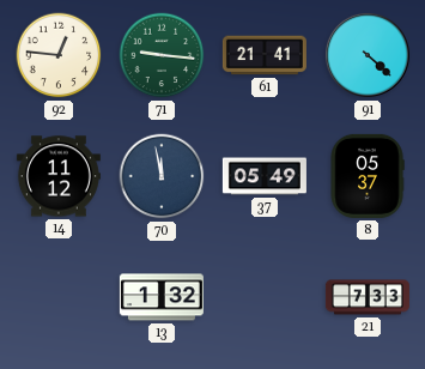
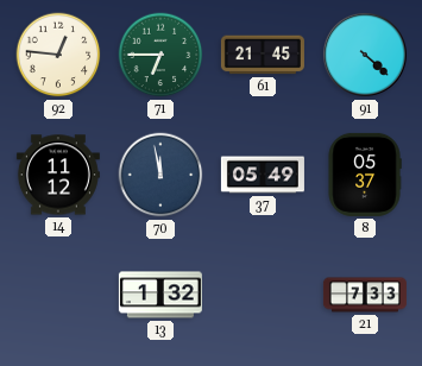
71: 9:16 -> 6:45
61: 21:41 -> 21:45
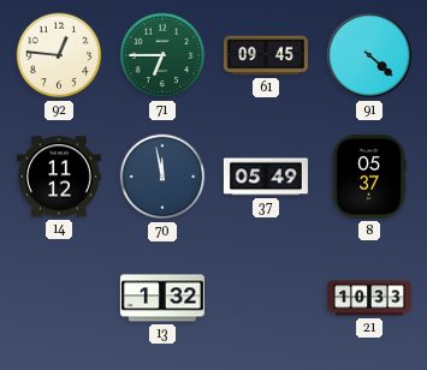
61: 21:45 -> 09:45
21: 7:33 -> 10:33
